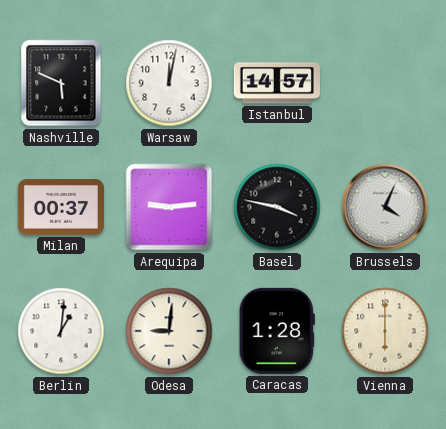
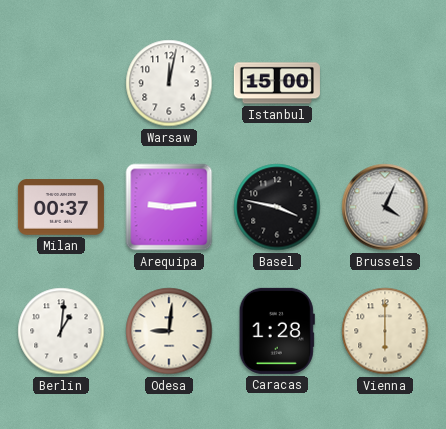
Nashville: 5:49 -> none
Istanbul: 14:57 -> 15:00
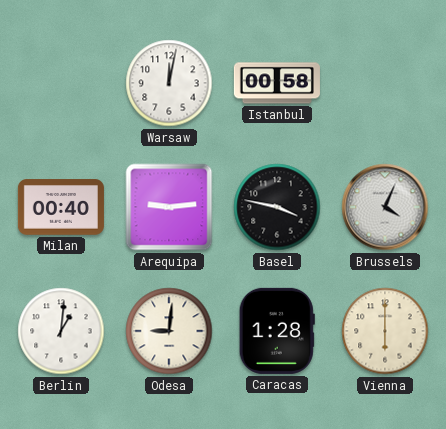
Istanbul: 15:00 -> 00:58
Milan: 00:37 -> 00:40
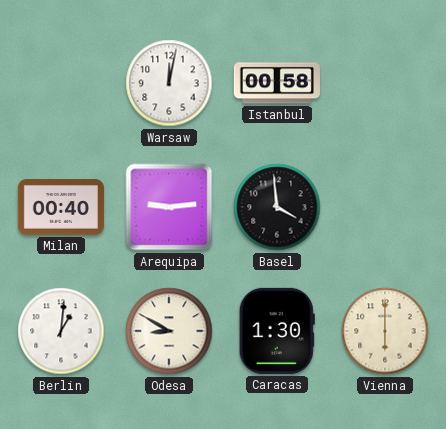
Basel: 3:47 -> 3:59
Brussels: 4:04 -> none
Odesa: 9:01 -> 8:50
Caracas: 1:28 -> 1:30
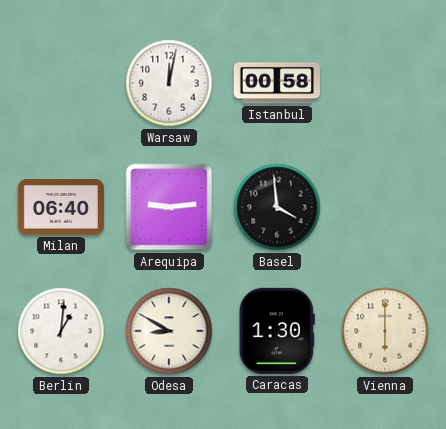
Milan: 00:40 -> 06:40
